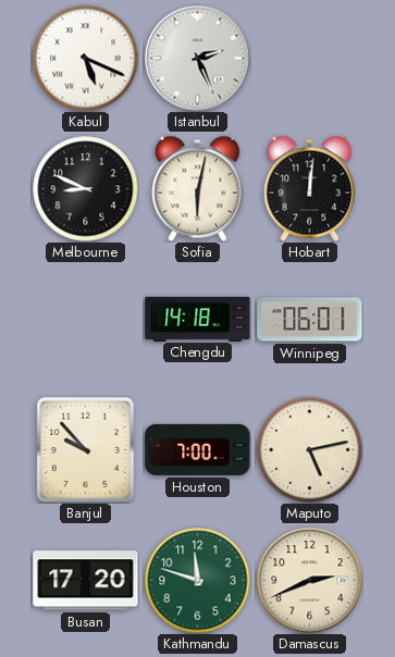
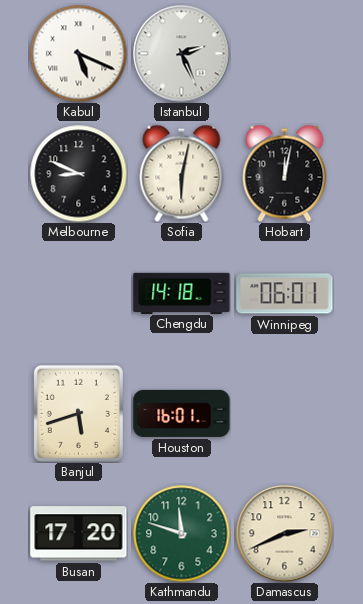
Hobart: 12:01 -> 12:02
Banjul: 9:53 -> 5:42
Houston: 7:00 -> 16:01
Maputo: 5:13 -> none
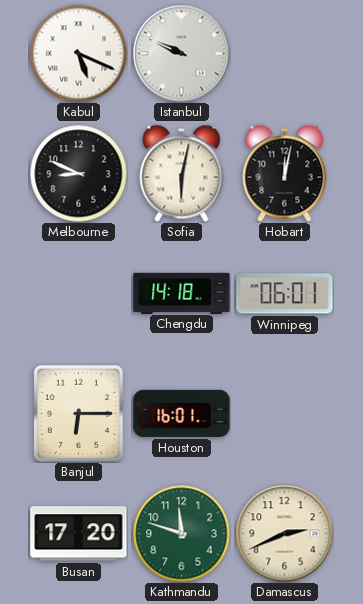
Istanbul: 2:26 -> 9:49
Banjul: 5:42 -> 6:15
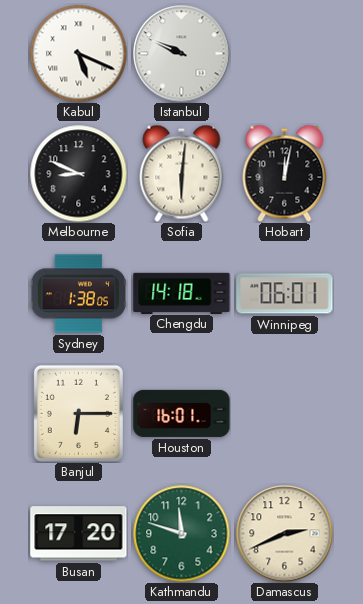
Sofia: 6:02 -> 6:01
Sydney: none -> 1:38
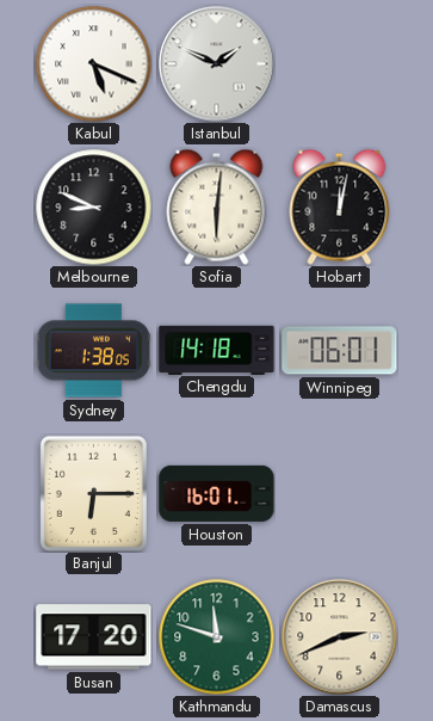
Istanbul: 9:49 -> 1:49
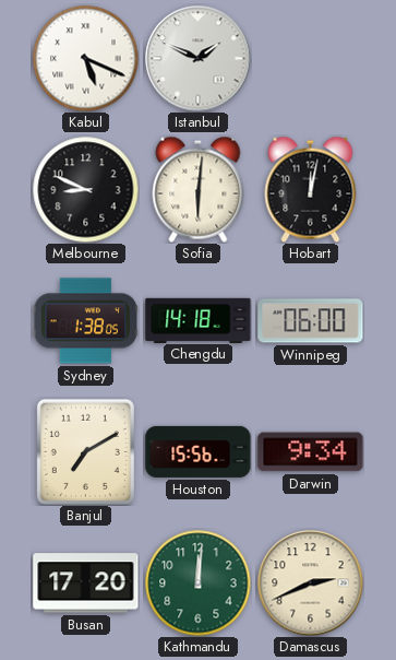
Winnipeg: 06:01 -> 06:00
Banjul: 6:15 -> 7:10
Houston: 16:01 -> 15:56
Darwin: none -> 9:34
Kathmandu: 11:48 -> 12:01
